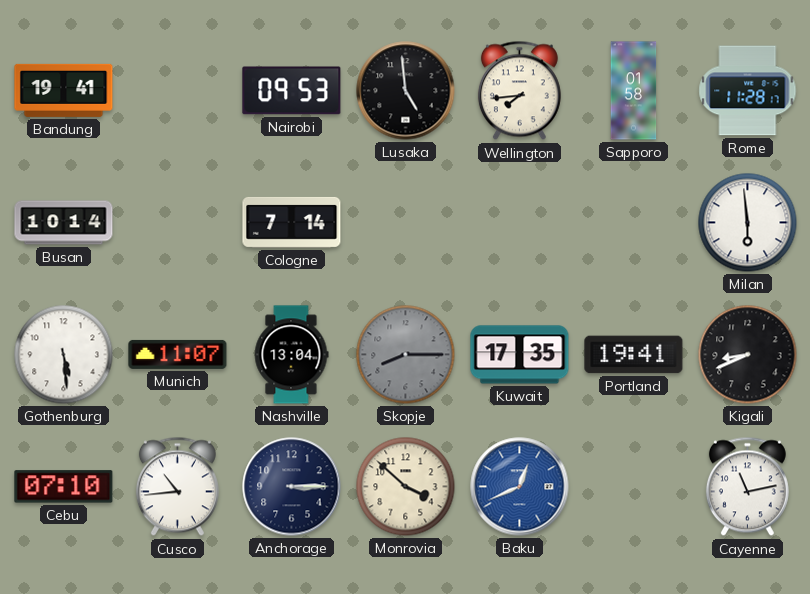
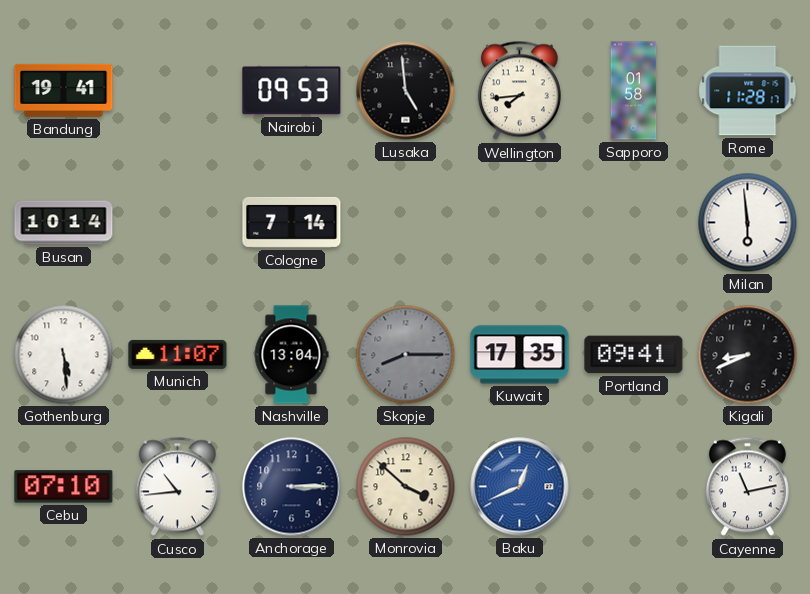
Portland: 19:41 -> 09:41
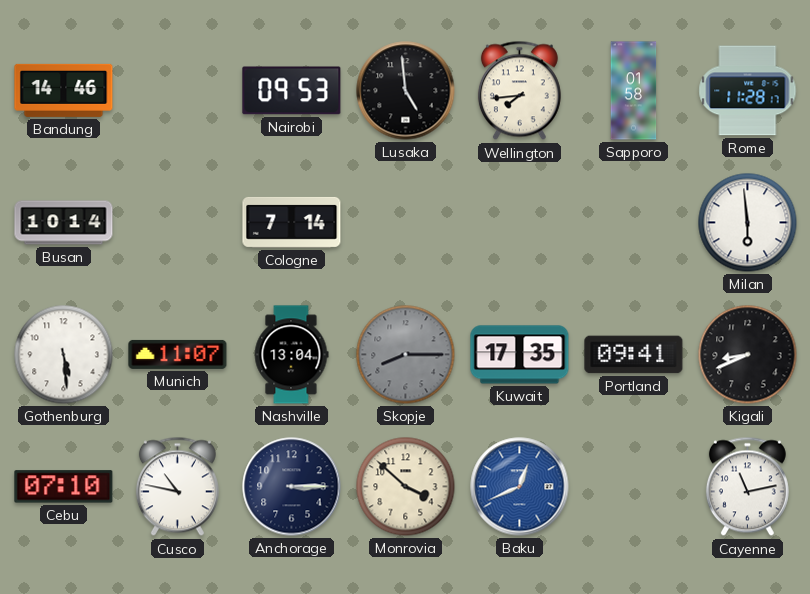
Bandung: 19:41 -> 14:46
Cusco: 10:44 -> 10:47
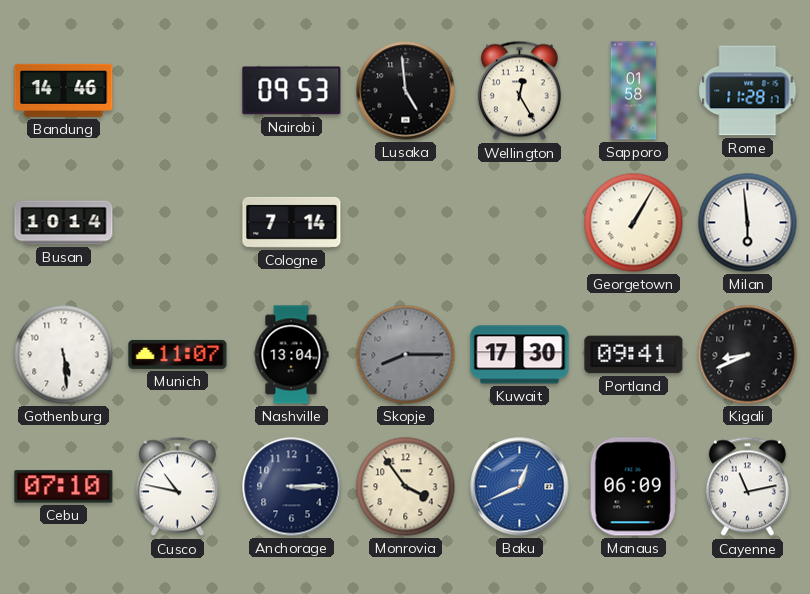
Wellington: 7:44 -> 12:25
Georgetown: none -> 1:05
Kuwait: 17:35 -> 17:30
Monrovia: 3:52 -> 3:54
Manaus: none -> 06:09
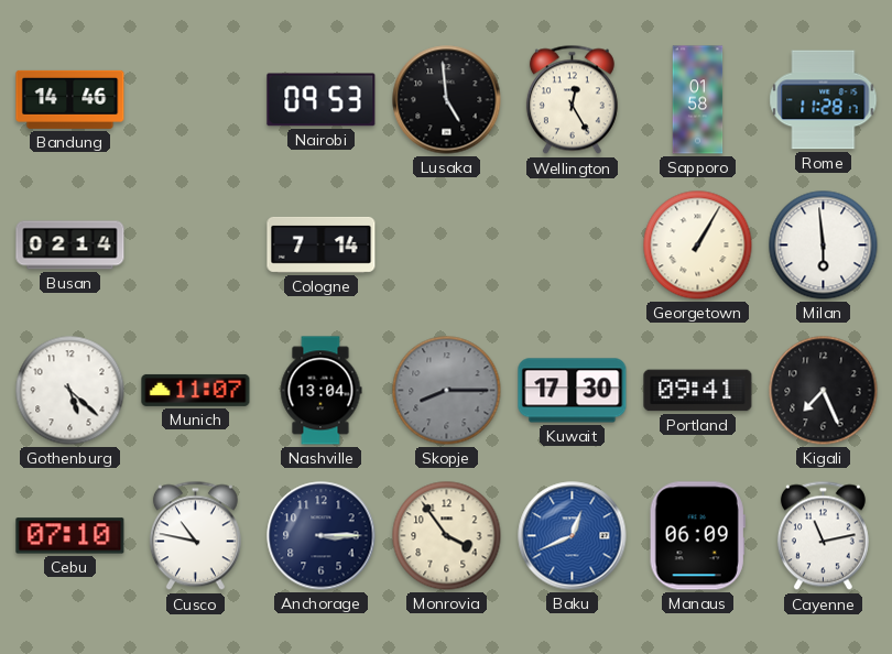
Busan: 10:14 -> 02:14
Gothenburg: 5:29 -> 5:22
Kigali: 8:41 -> 7:26
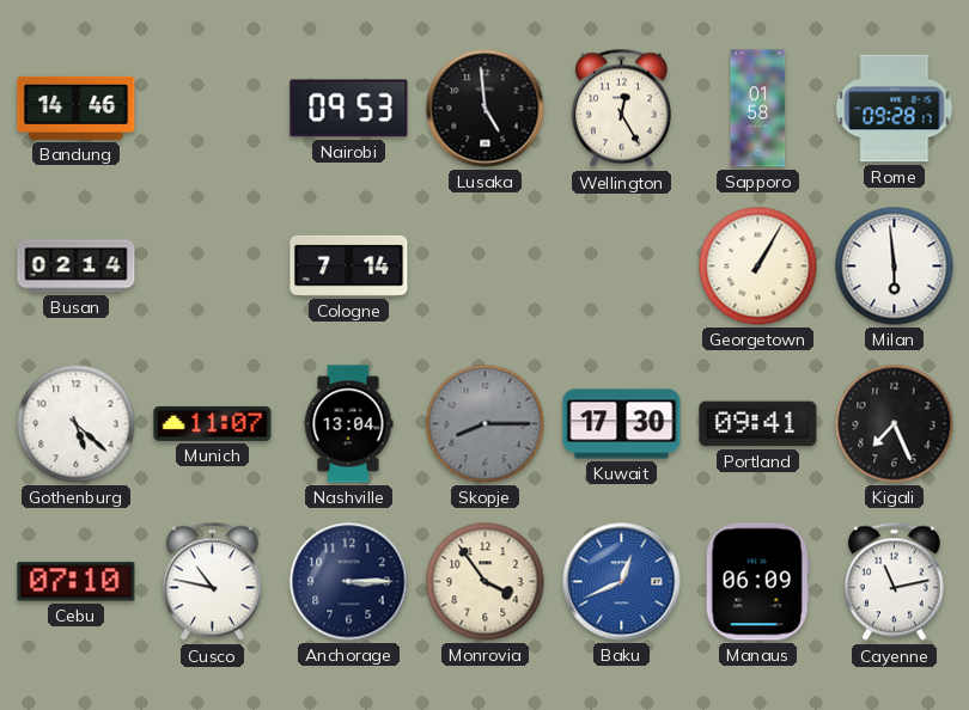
Rome: 11:28 -> 09:28
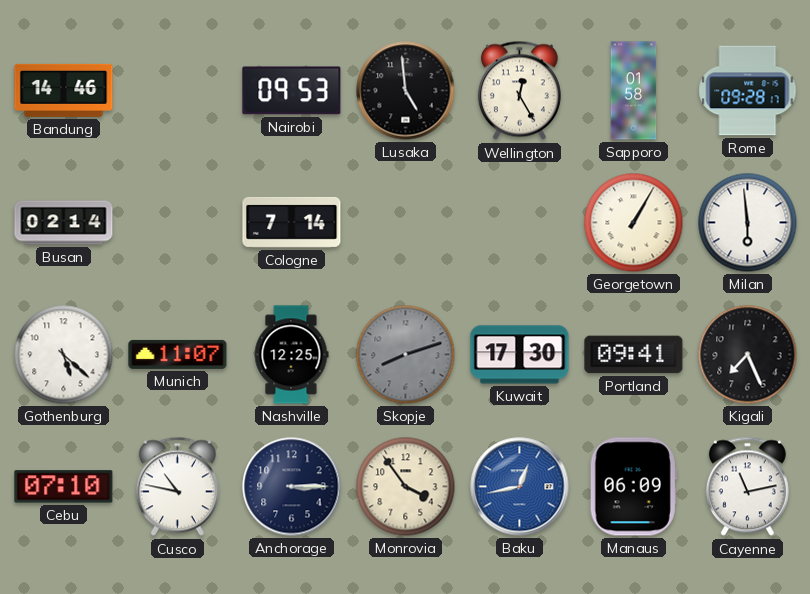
Nashville: 13:04 -> 12:25
Skopje: 8:15 -> 8:12
Baku: 12:41 -> 12:43
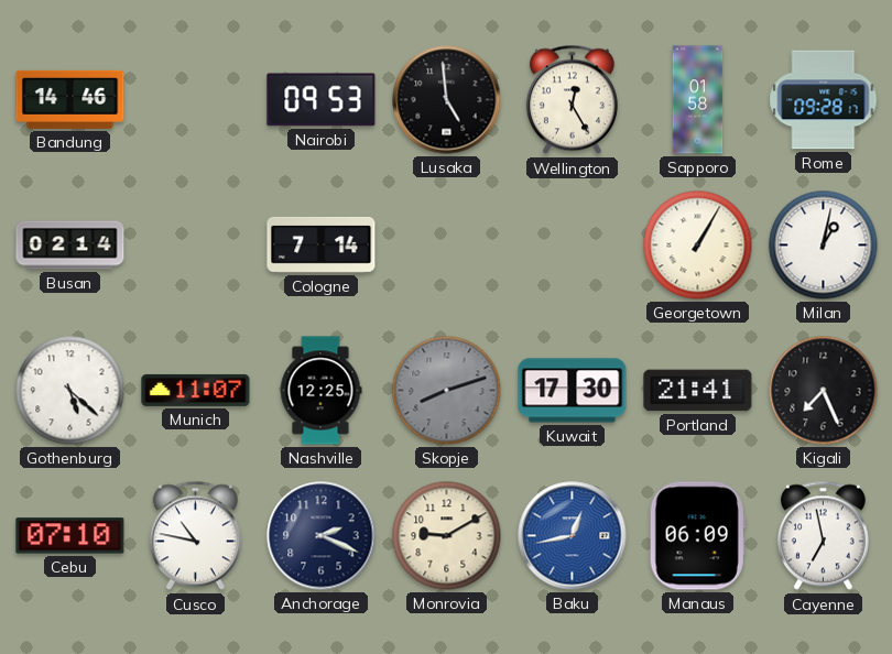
Milan: 5:59 -> 1:02
Portland: 09:41 -> 21:41
Anchorage: 3:15 -> 2:19
Monrovia: 3:54 -> 9:10
Cayenne: 11:13 -> 6:58
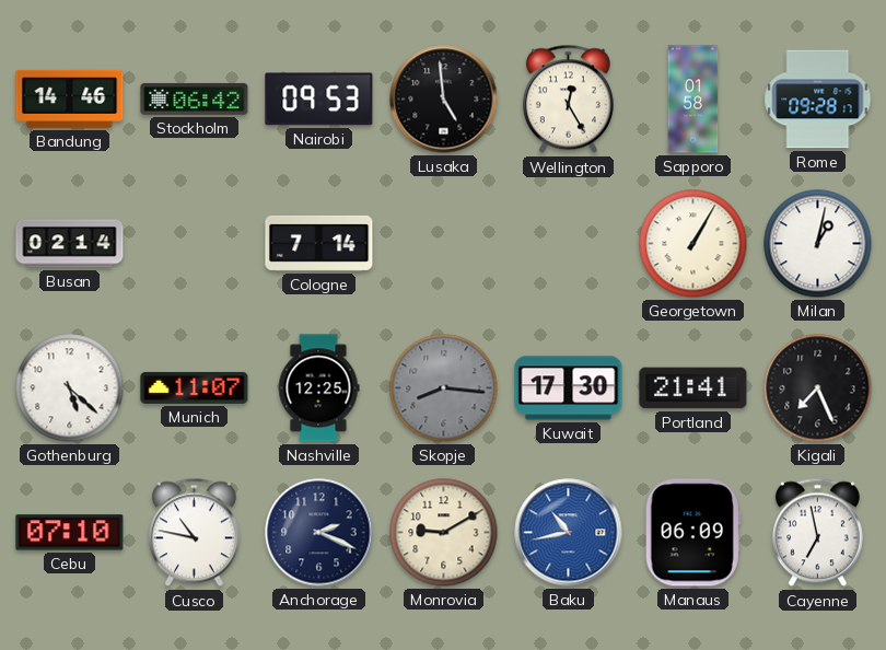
Stockholm: none -> 06:42
Skopje: 8:12 -> 8:16
Baku: 12:43 -> 10:43
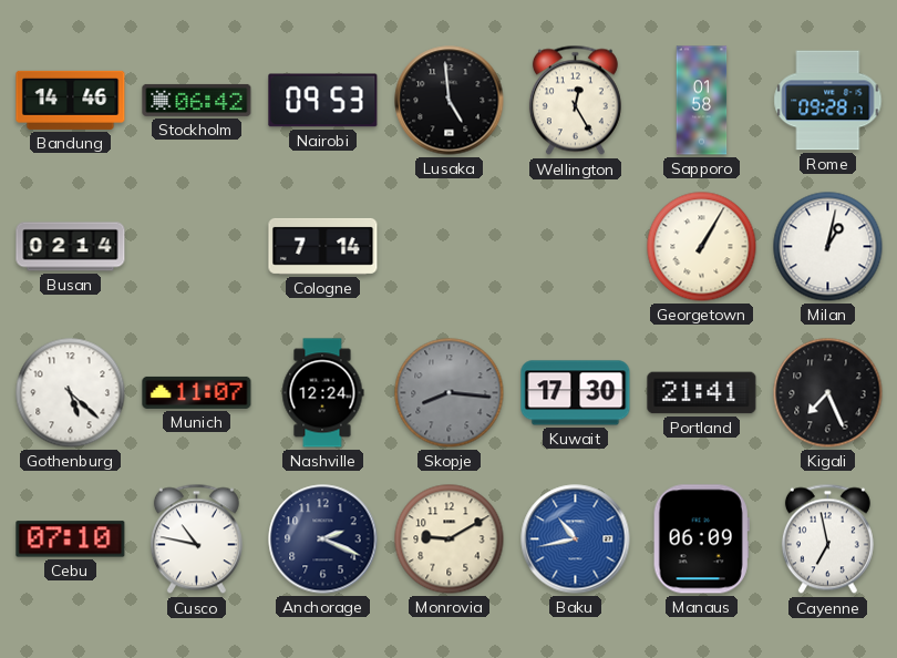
Nashville: 12:25 -> 12:24
